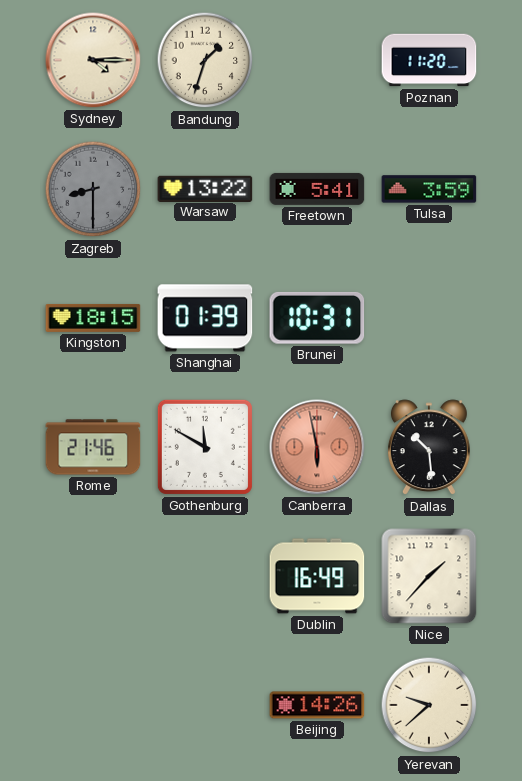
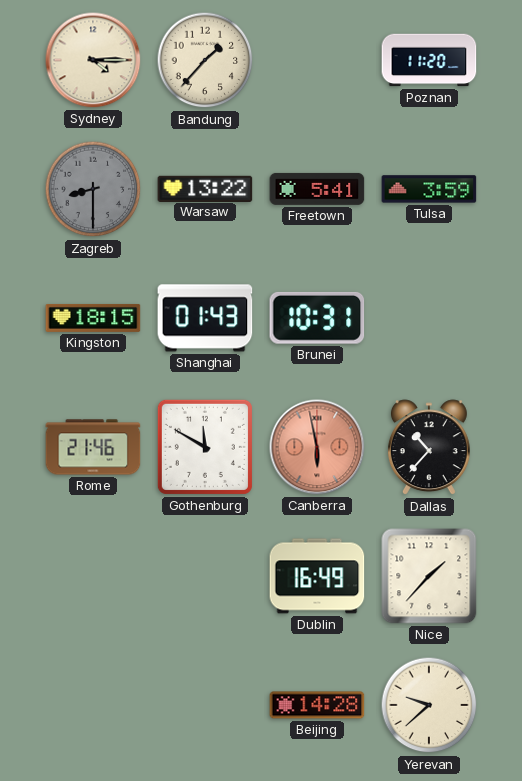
Bandung: 1:33 -> 1:37
Shanghai: 01:39 -> 01:43
Dallas: 10:29 -> 10:37
Beijing: 14:26 -> 14:28
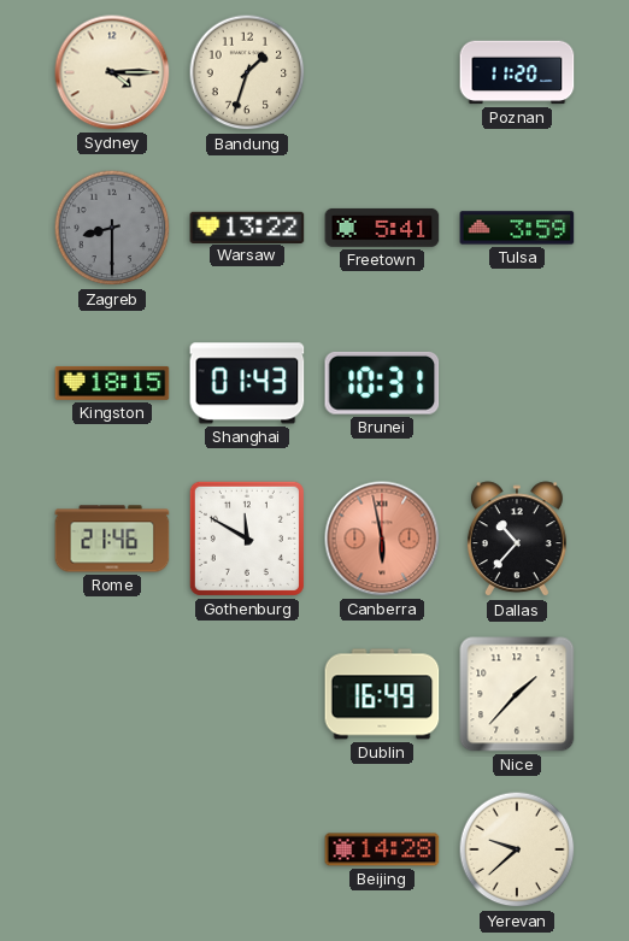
Bandung: 1:37 -> 1:33
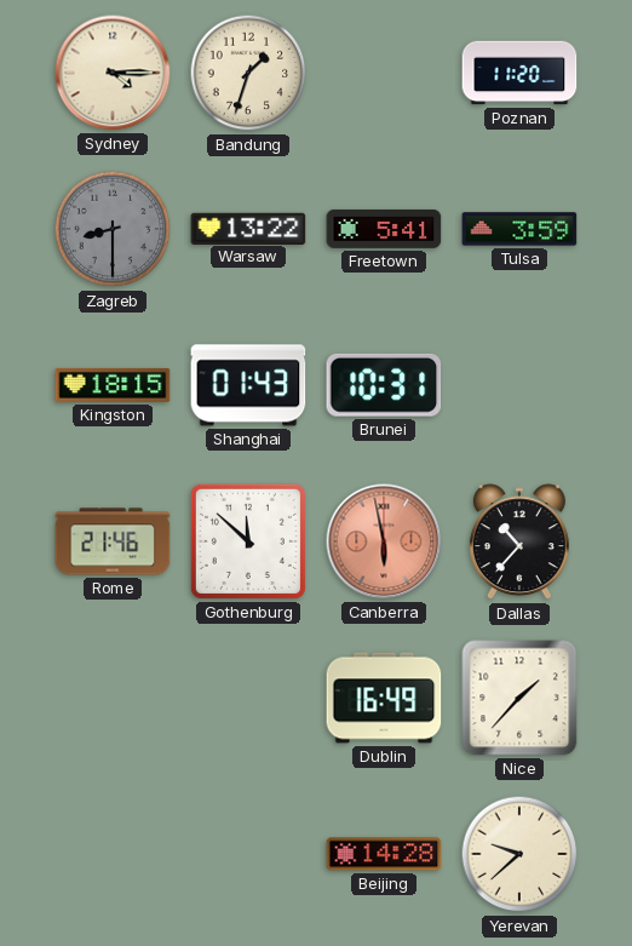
Gothenburg: 11:50 -> 11:52
